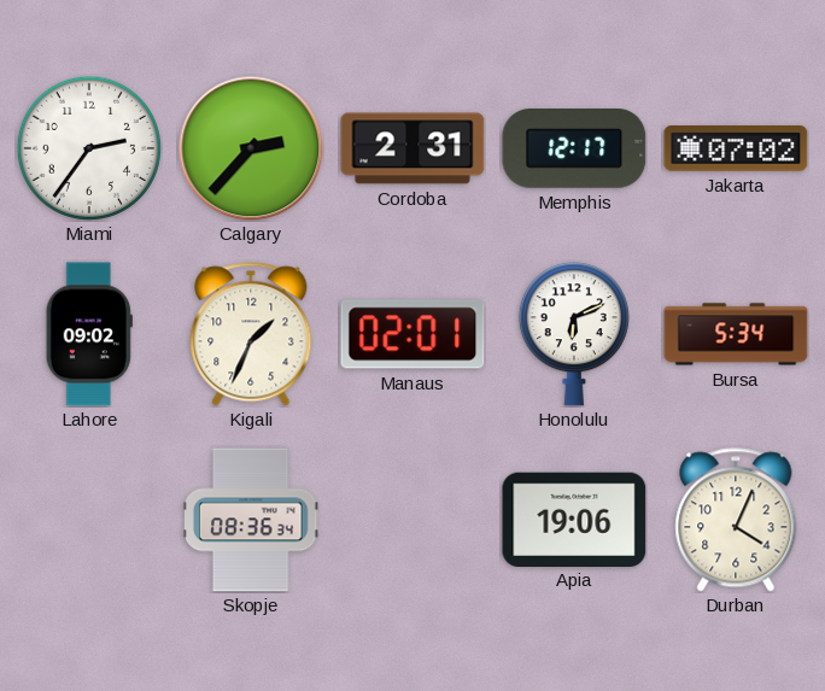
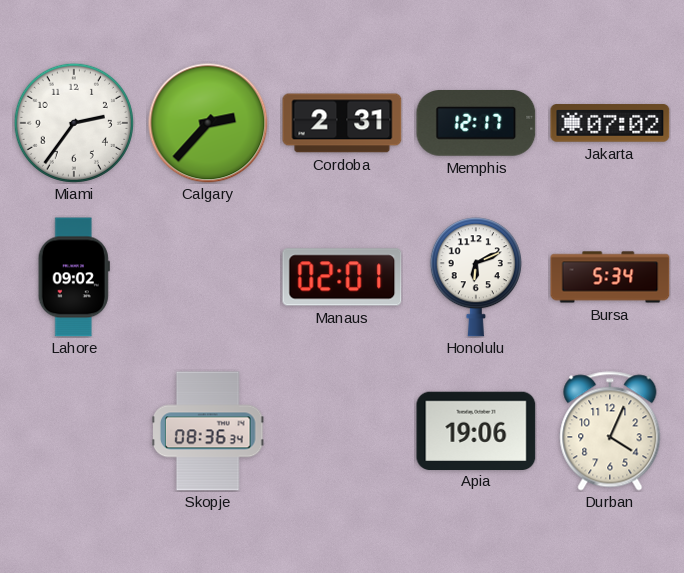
Kigali: 1:34 -> none
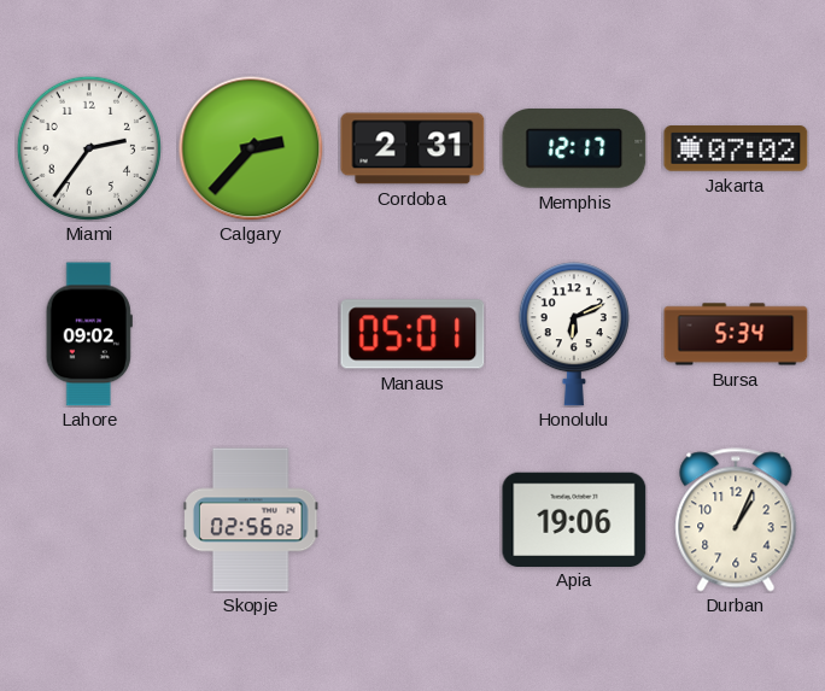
Manaus: 02:01 -> 05:01
Skopje: 08:36 -> 02:56
Durban: 4:04 -> 1:04
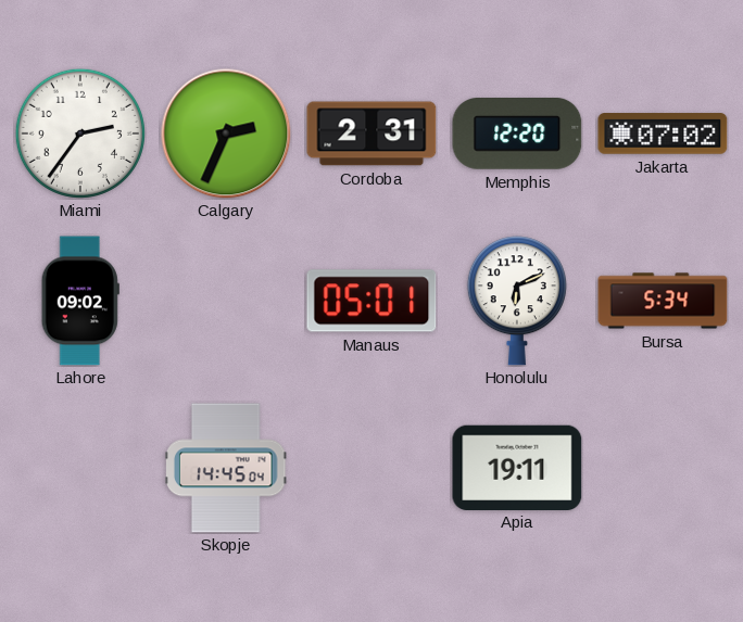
Calgary: 2:37 -> 2:34
Memphis: 12:17 -> 12:20
Skopje: 02:56 -> 14:45
Apia: 19:06 -> 19:11
Durban: 1:04 -> none
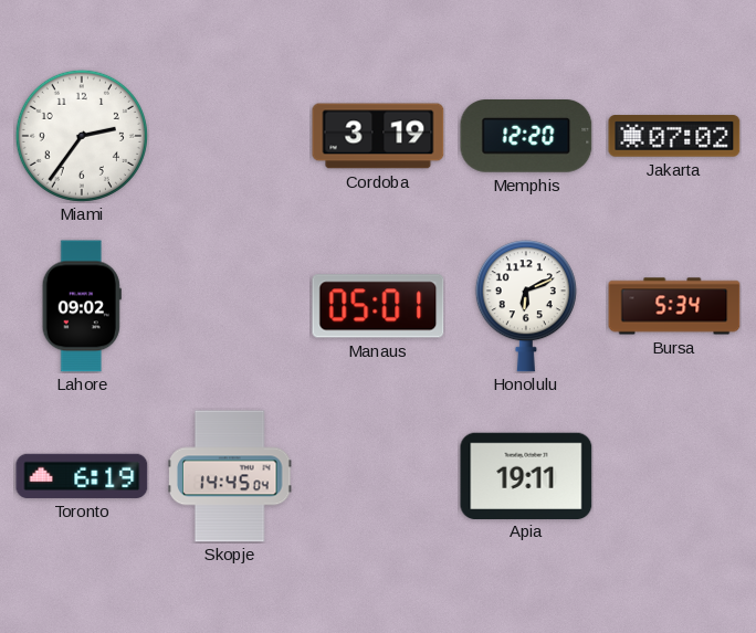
Calgary: 2:34 -> none
Cordoba: 2:31 -> 3:19
Toronto: none -> 6:19
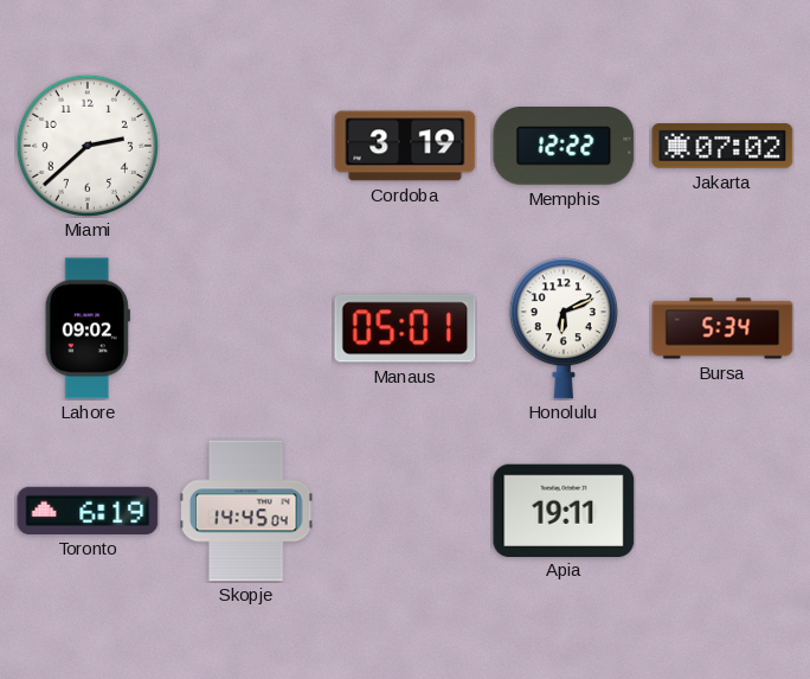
Miami: 2:36 -> 2:38
Memphis: 12:20 -> 12:22
